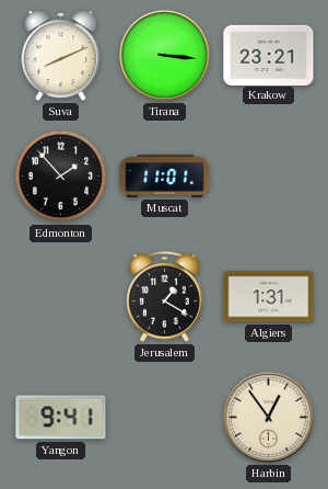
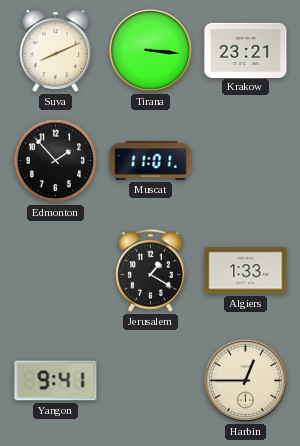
Algiers: 1:31 -> 1:33
Harbin: 12:54 -> 12:45
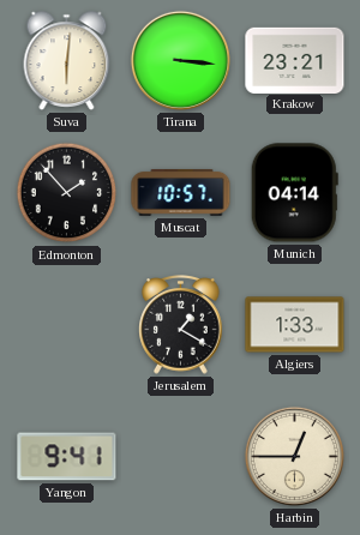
Suva: 8:11 -> 6:01
Muscat: 11:01 -> 10:57
Munich: none -> 04:14
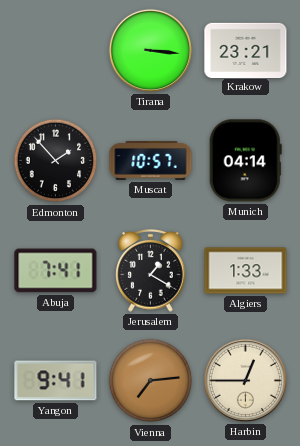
Suva: 6:01 -> none
Abuja: none -> 7:41
Vienna: none -> 7:14
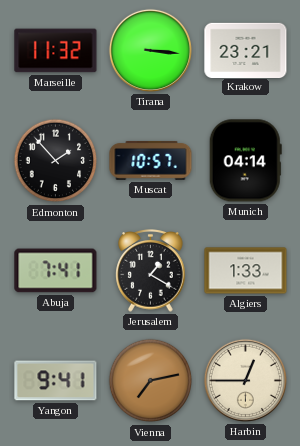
Marseille: none -> 11:32
Vienna: 7:14 -> 7:13
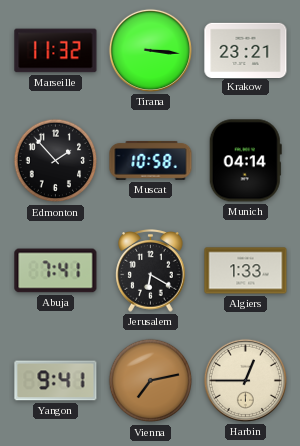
Muscat: 10:57 -> 10:58
Jerusalem: 1:20 -> 6:20
